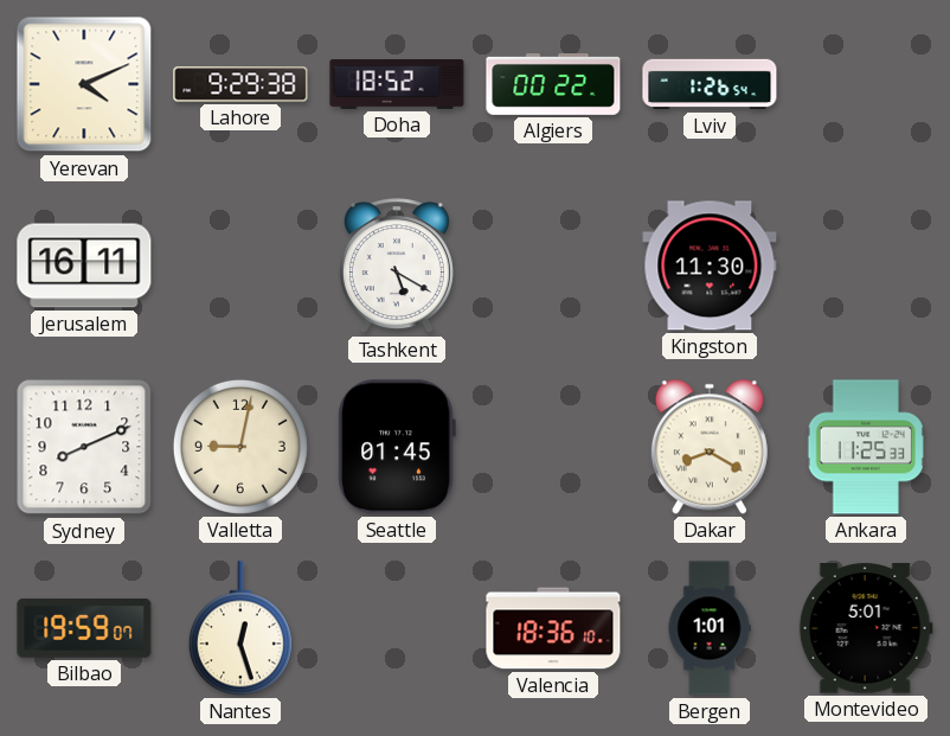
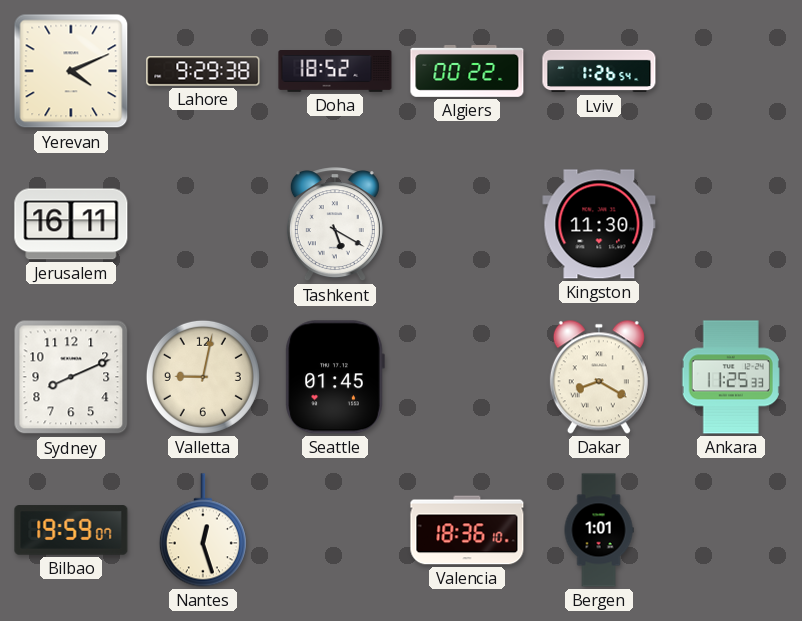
Montevideo: 5:01 -> none
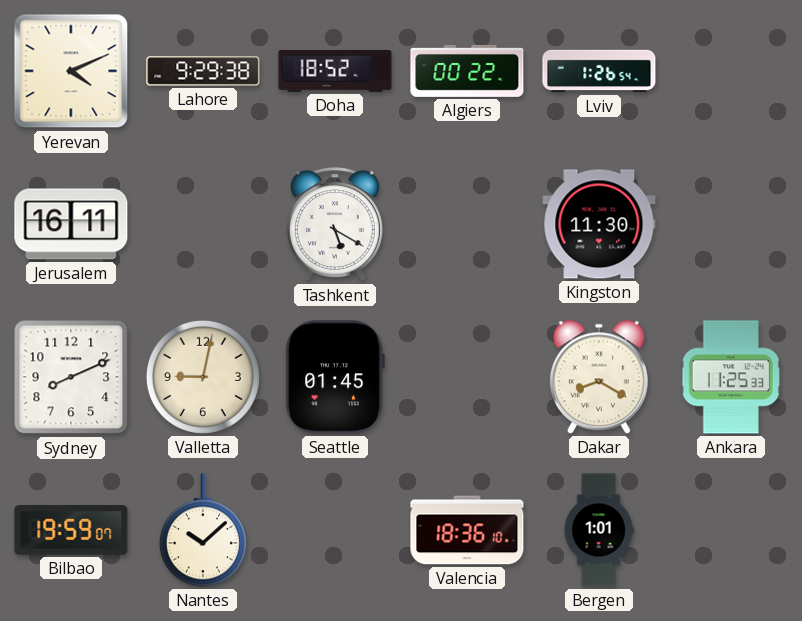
Nantes: 12:27 -> 10:08
